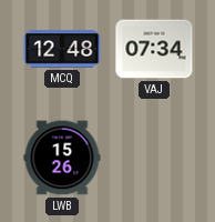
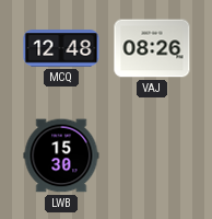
VAJ: 07:34 -> 08:26
LWB: 15:26 -> 15:30
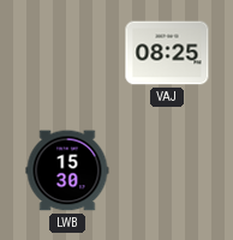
MCQ: 12:48 -> none
VAJ: 08:26 -> 08:25
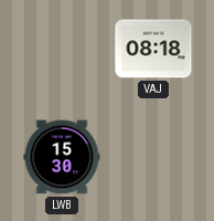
VAJ: 08:25 -> 08:18
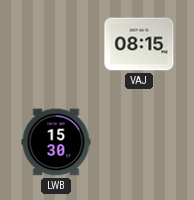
VAJ: 08:18 -> 08:15
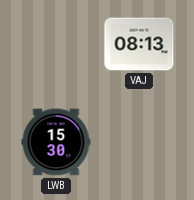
VAJ: 08:15 -> 08:13
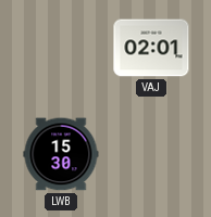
VAJ: 08:13 -> 02:01
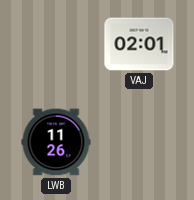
LWB: 15:30 -> 11:26
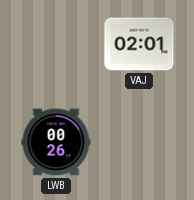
LWB: 11:26 -> 00:26
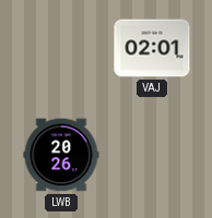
LWB: 00:26 -> 20:26
